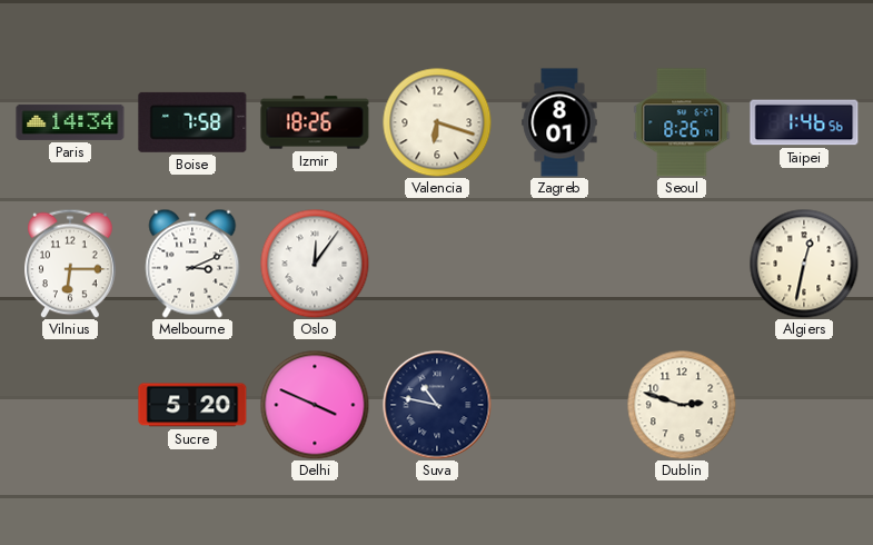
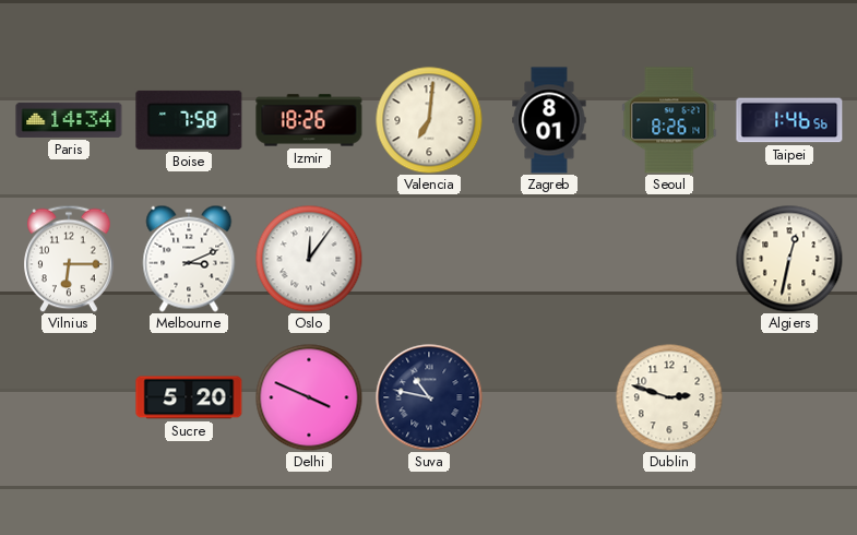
Valencia: 6:18 -> 7:01
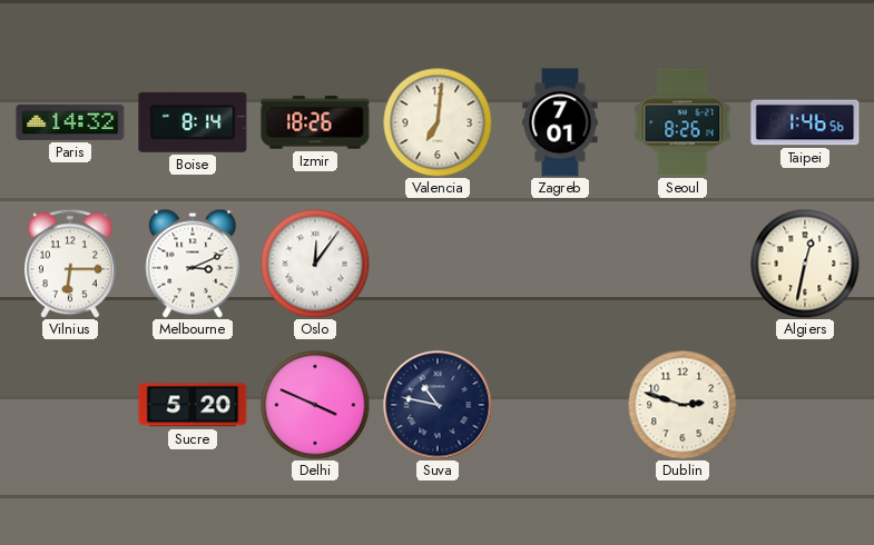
Paris: 14:34 -> 14:32
Boise: 7:58 -> 8:14
Zagreb: 8:01 -> 7:01
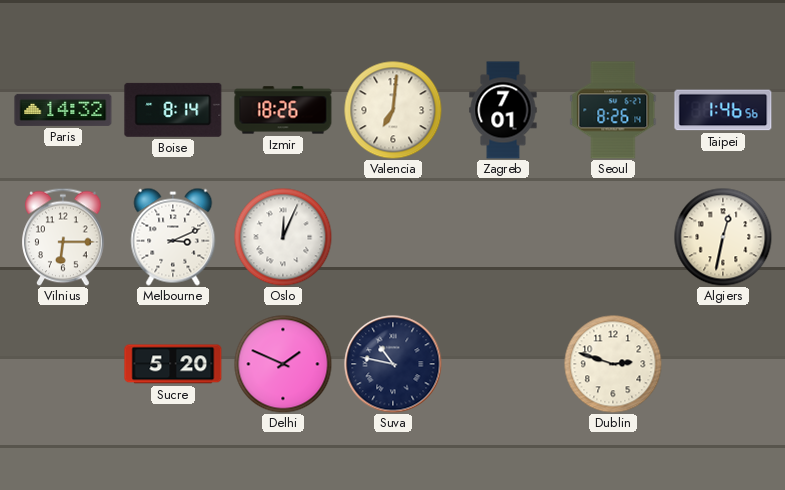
Oslo: 12:06 -> 12:04
Delhi: 3:49 -> 1:49
